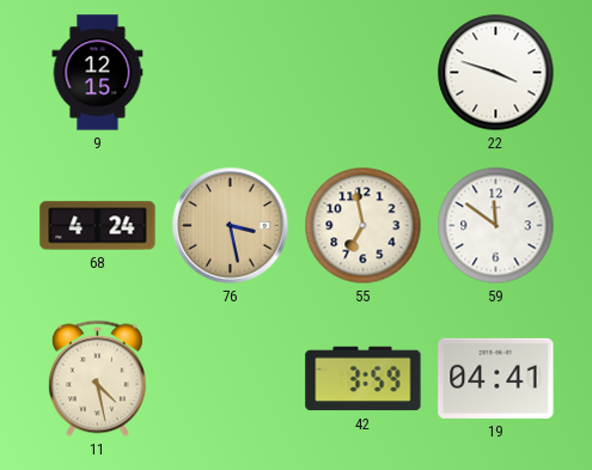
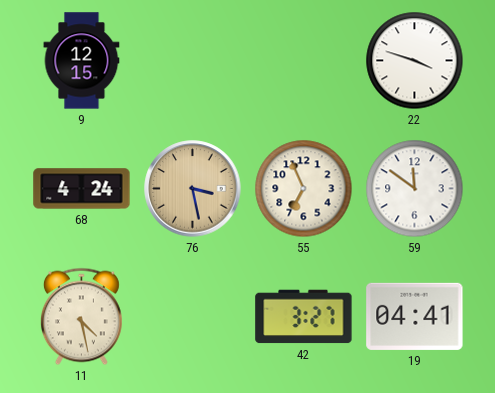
55: 6:58 -> 6:56
42: 3:59 -> 3:27
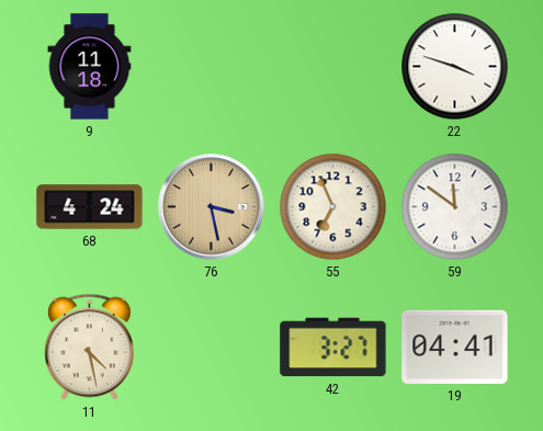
9: 12:15 -> 11:18
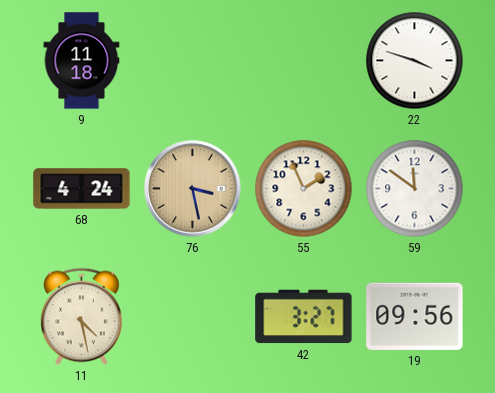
55: 6:56 -> 1:56
19: 04:41 -> 09:56
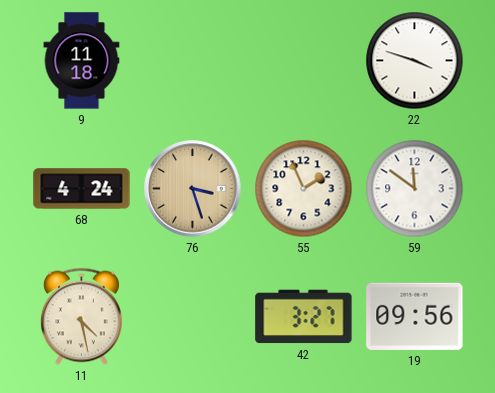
76: 3:28 -> 3:27
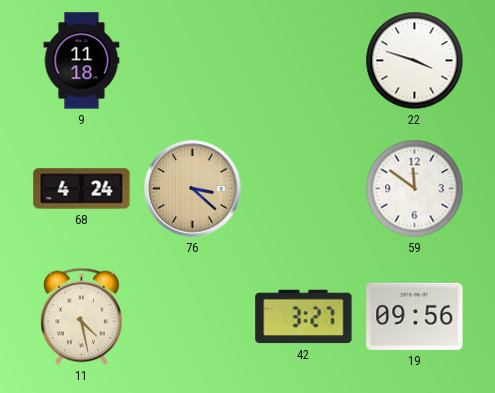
76: 3:27 -> 3:22
55: 1:56 -> none
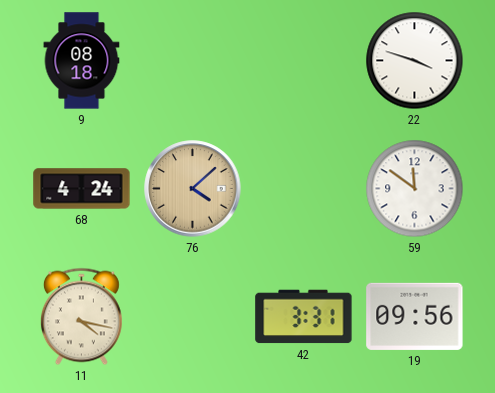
9: 11:18 -> 08:18
76: 3:22 -> 4:08
11: 4:28 -> 4:17
42: 3:27 -> 3:31
